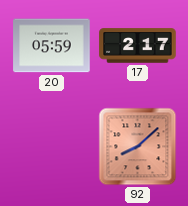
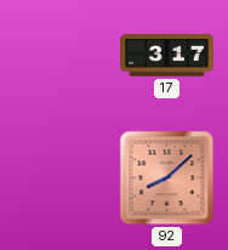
20: 05:59 -> none
17: 2:17 -> 3:17
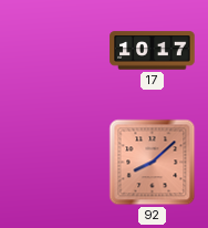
17: 3:17 -> 10:17
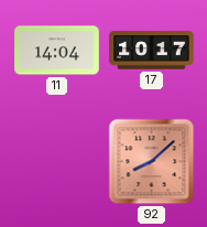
11: none -> 14:04
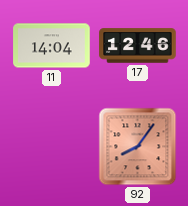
17: 10:17 -> 12:46
92: 8:08 -> 8:06
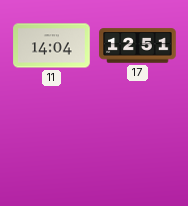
17: 12:46 -> 12:51
92: 8:06 -> none
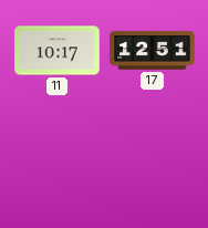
11: 14:04 -> 10:17
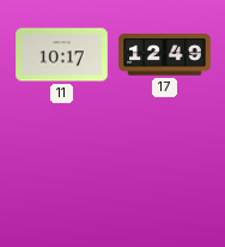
17: 12:51 -> 12:49
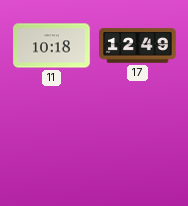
11: 10:17 -> 10:18
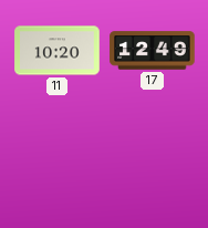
11: 10:18 -> 10:20
